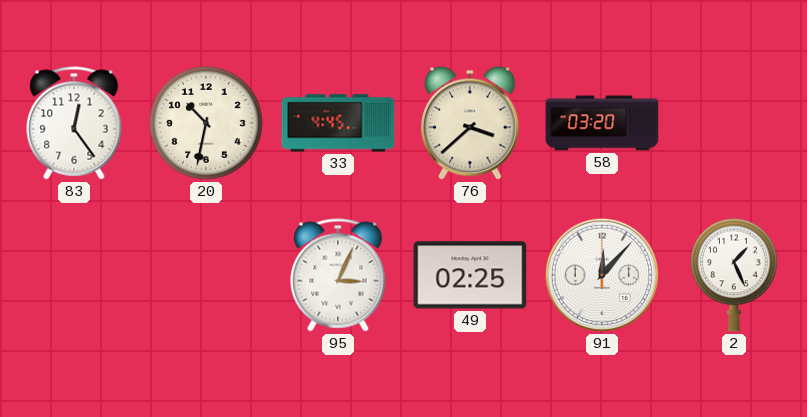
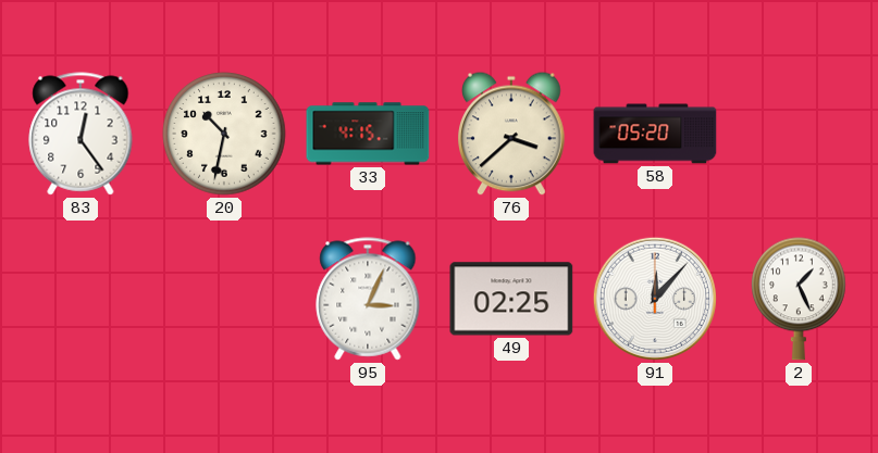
33: 4:45 -> 4:15
58: 03:20 -> 05:20
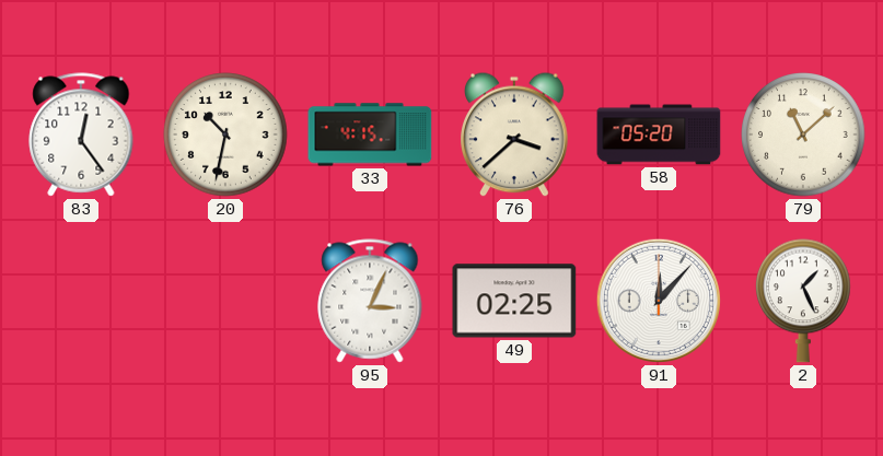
79: none -> 11:08
